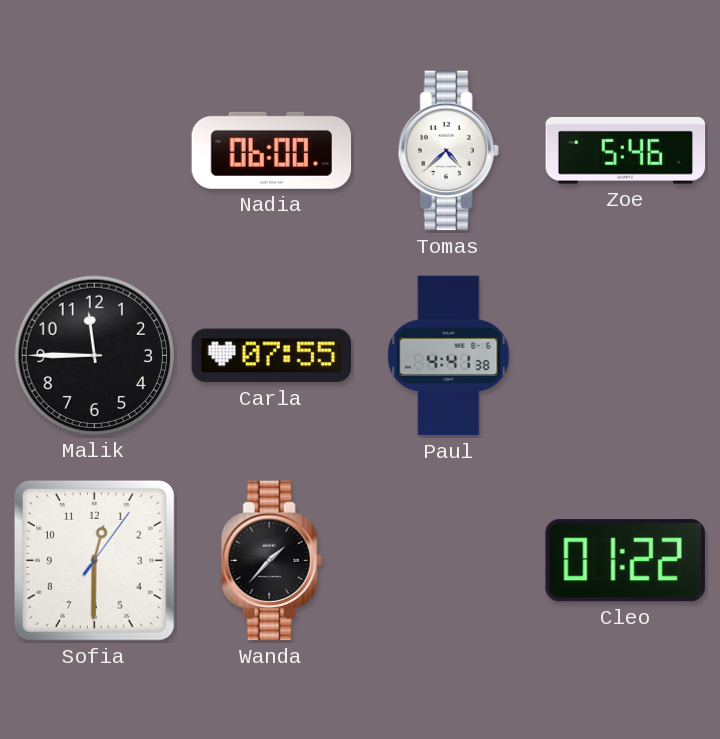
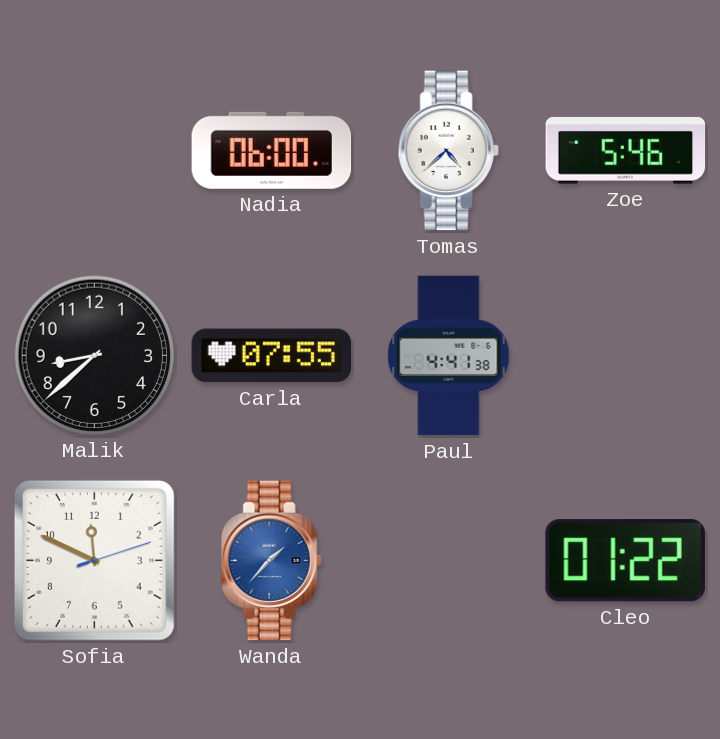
Malik: 11:45 -> 8:38
Sofia: 12:30 -> 11:49
Wanda dial: black -> blue
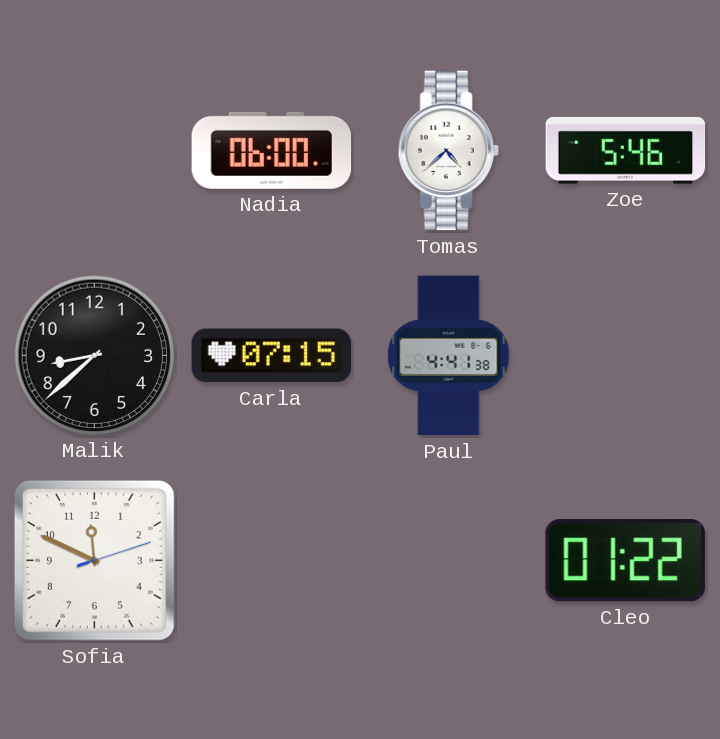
Carla: 07:55 -> 07:15
Wanda: 1:37 -> none
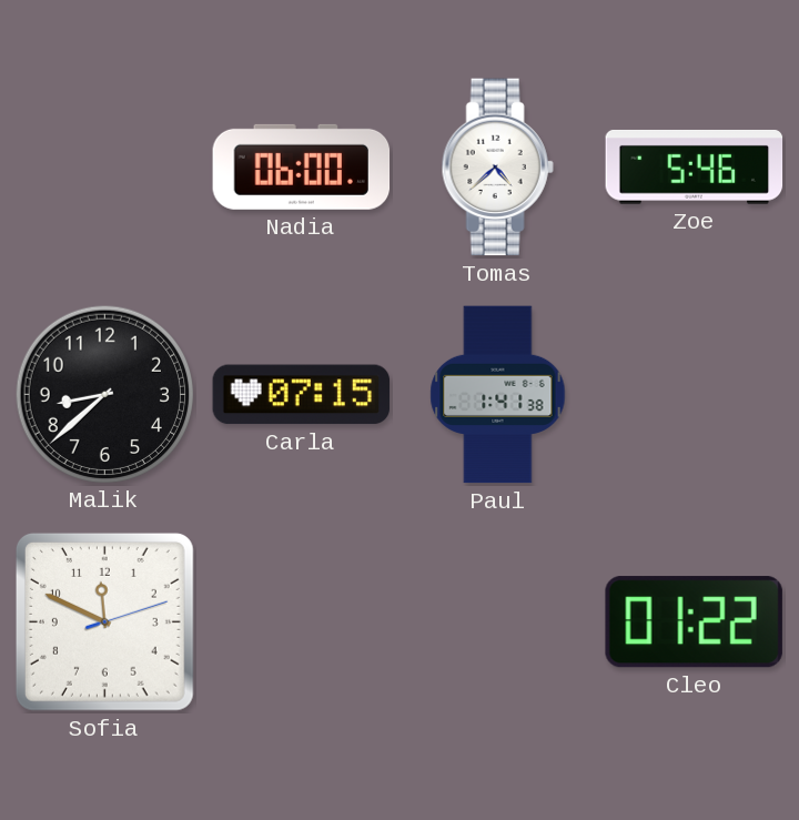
Paul: 4:41 -> 1:41
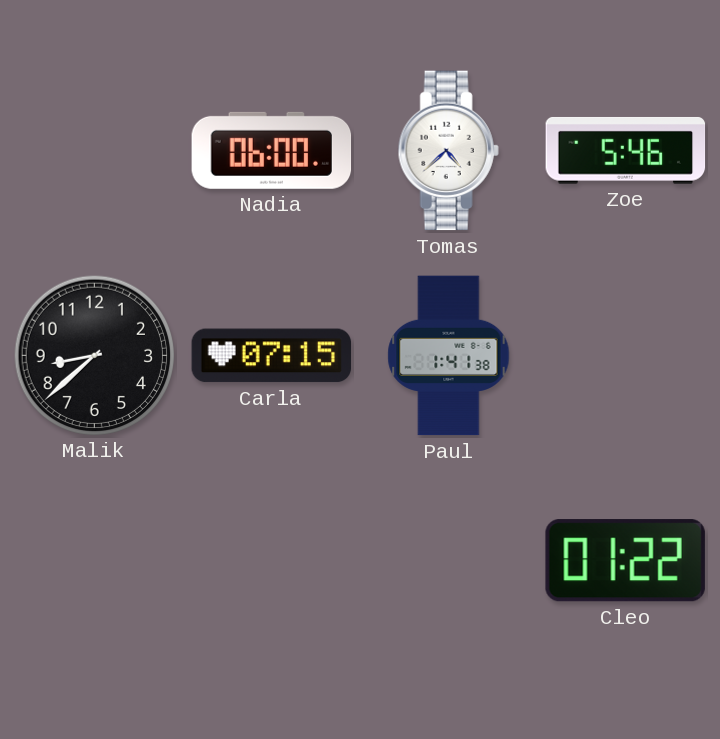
Sofia: 11:49 -> none
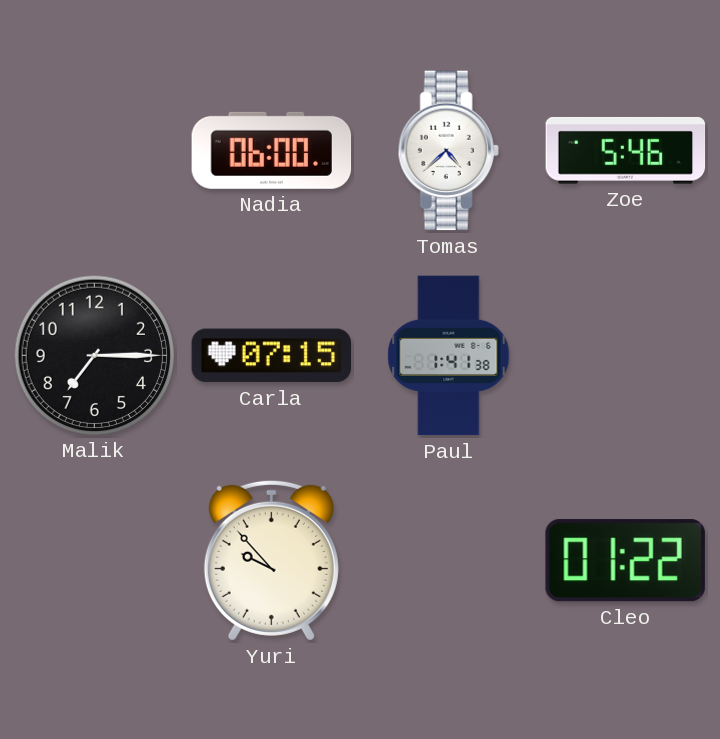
Malik: 8:38 -> 7:15
Yuri: none -> 9:53
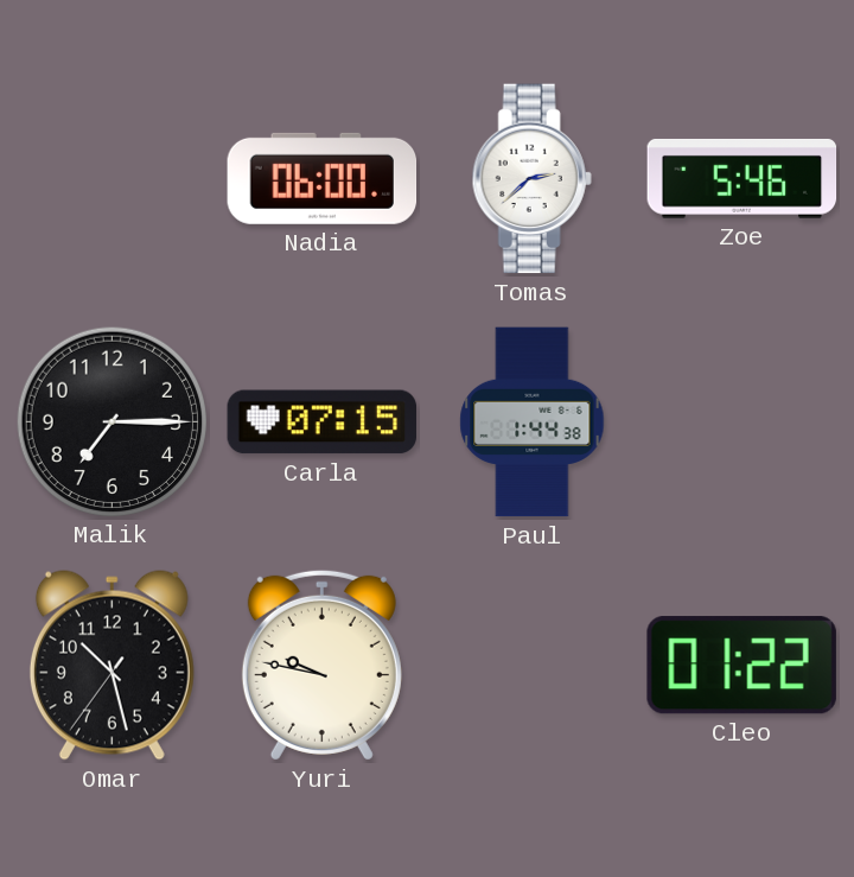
Tomas: 4:38 -> 2:38
Paul: 1:41 -> 1:44
Omar: none -> 10:27
Yuri: 9:53 -> 9:47
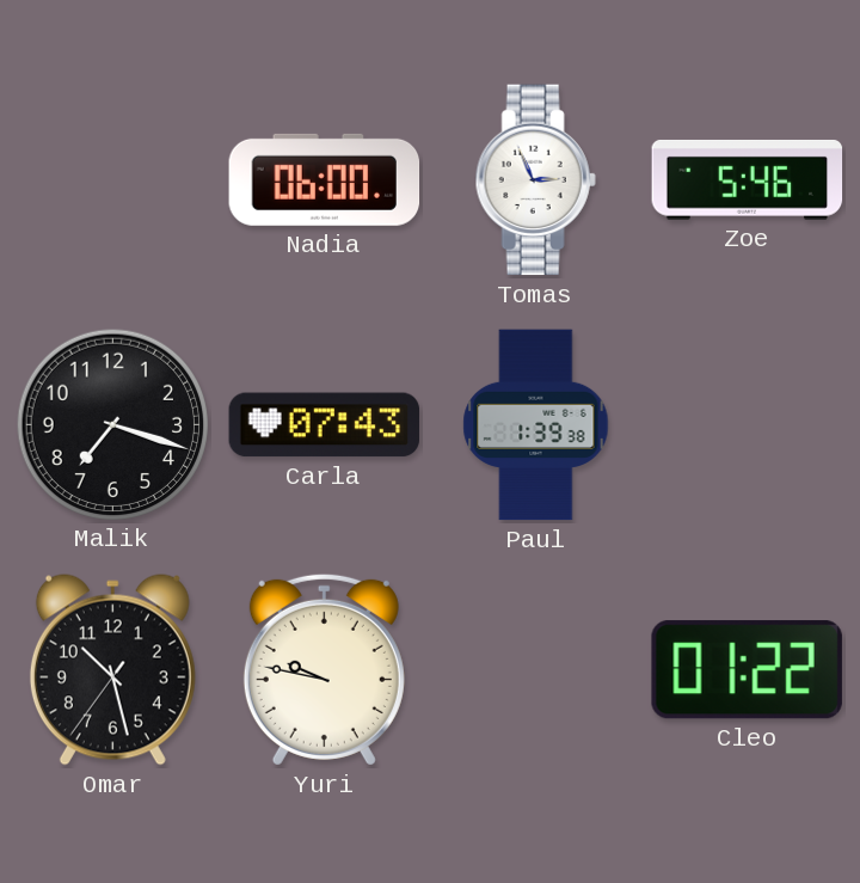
Tomas: 2:38 -> 2:56
Malik: 7:15 -> 7:18
Carla: 07:15 -> 07:43
Paul: 1:44 -> 1:39
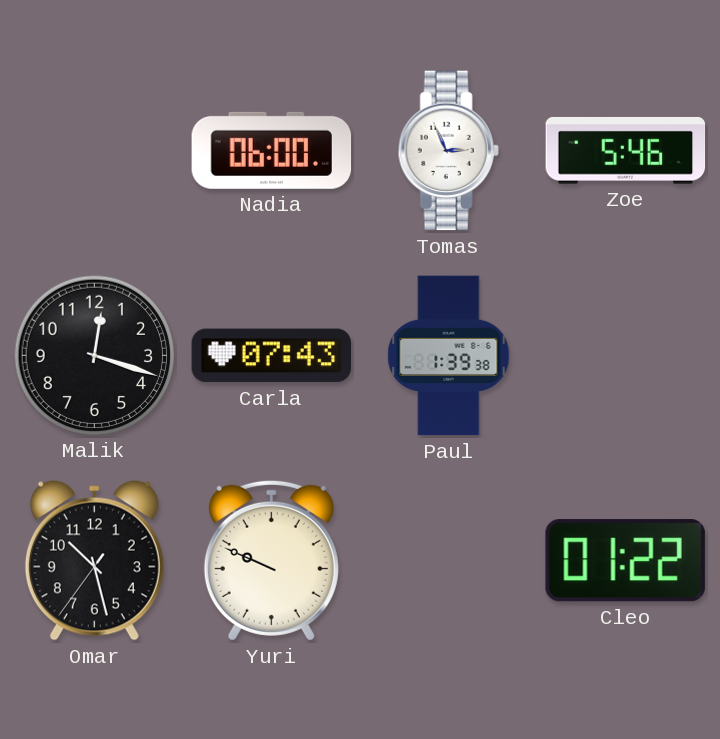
Malik: 7:18 -> 12:18
Yuri: 9:47 -> 9:49
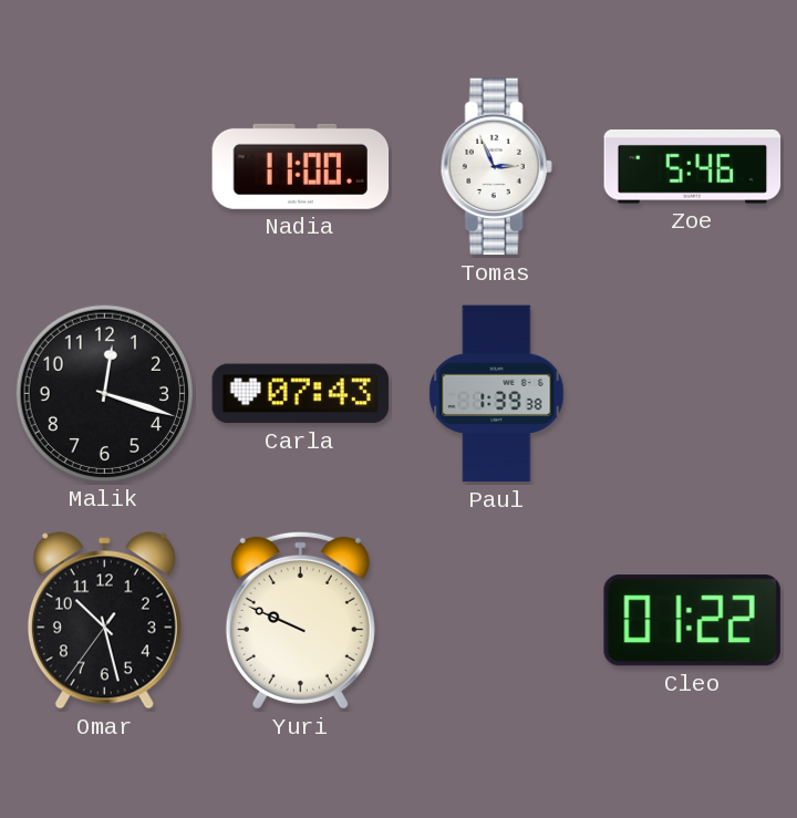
Nadia: 06:00 -> 11:00
